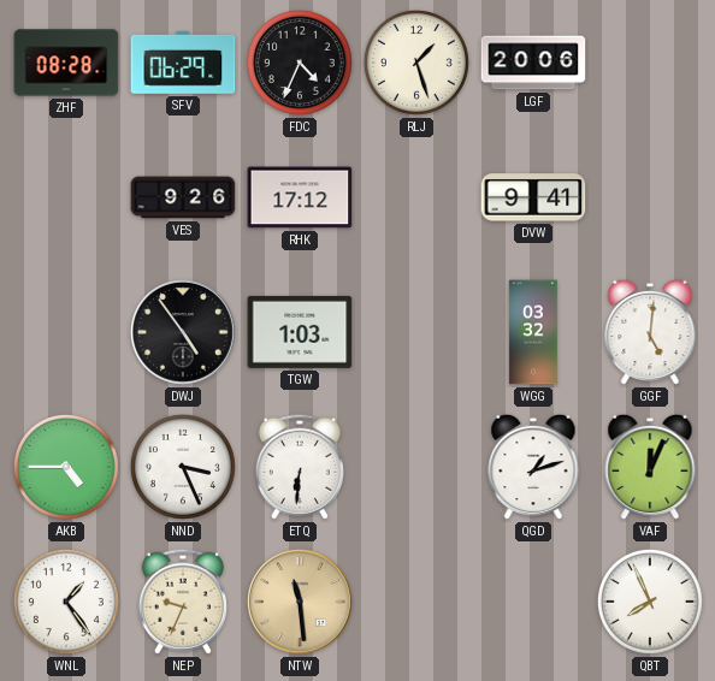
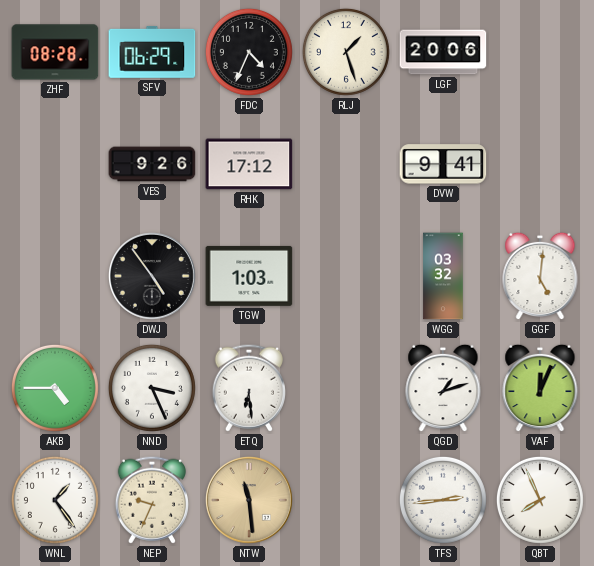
ETQ: 6:31 -> 6:29
TFS: none -> 2:44
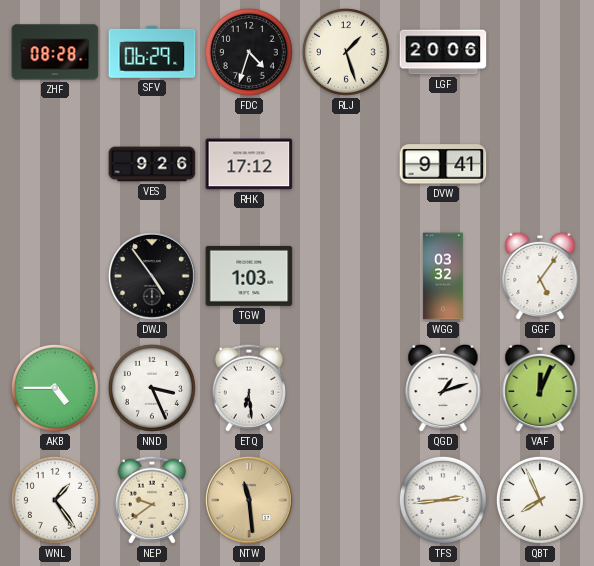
FDC: 4:34 -> 4:33
GGF: 5:01 -> 5:06
NEP: 9:34 -> 9:39
